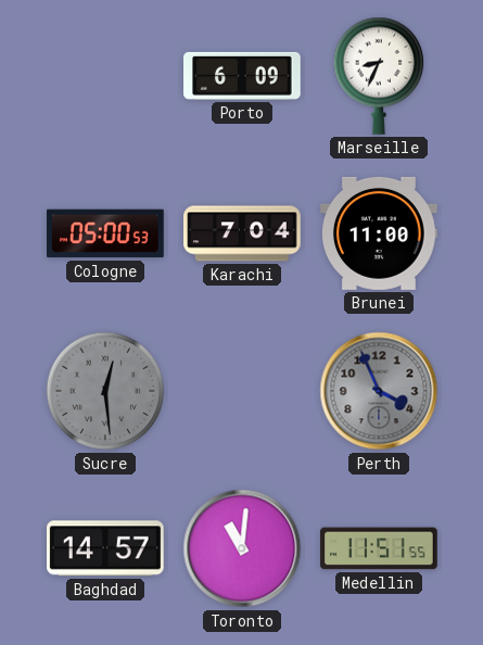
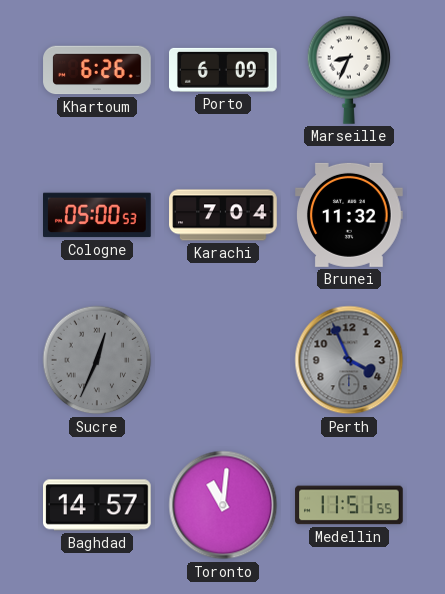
Khartoum: none -> 6:26
Brunei: 11:00 -> 11:32
Sucre: 12:29 -> 12:34
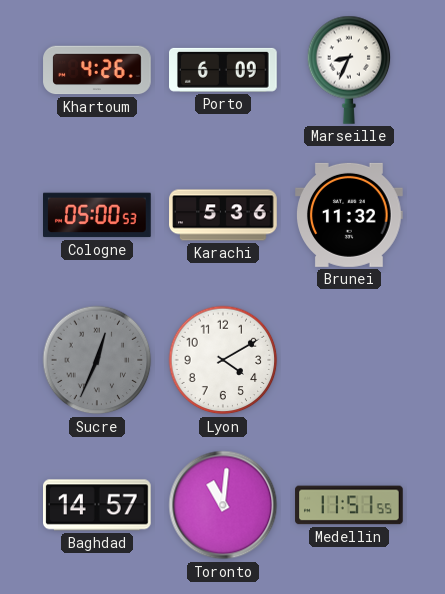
Khartoum: 6:26 -> 4:26
Karachi: 7:04 -> 5:36
Lyon: none -> 4:10
Perth: 3:56 -> none
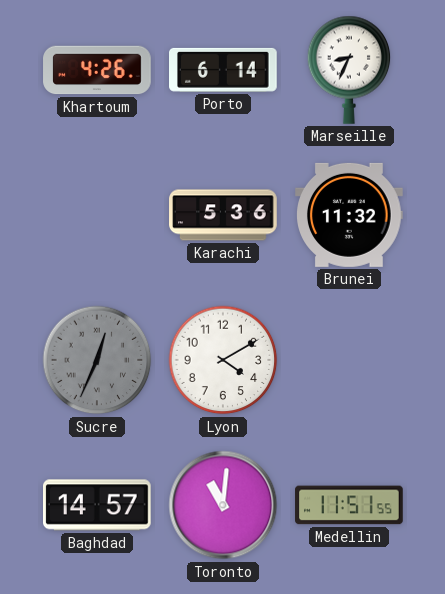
Porto: 6:09 -> 6:14
Cologne: 05:00 -> none
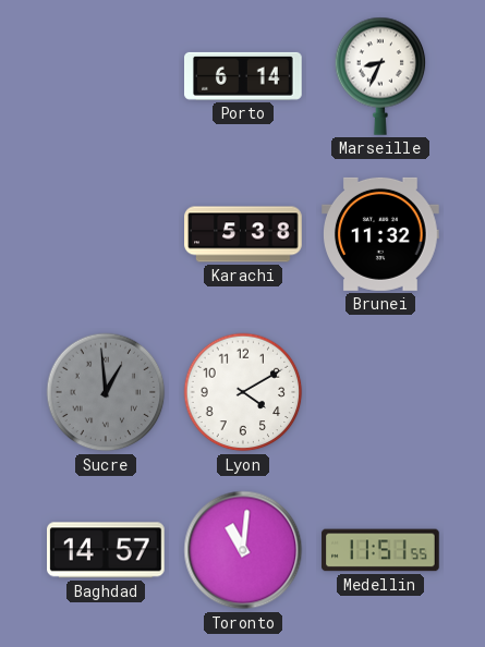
Khartoum: 4:26 -> none
Karachi: 5:36 -> 5:38
Sucre: 12:34 -> 12:59
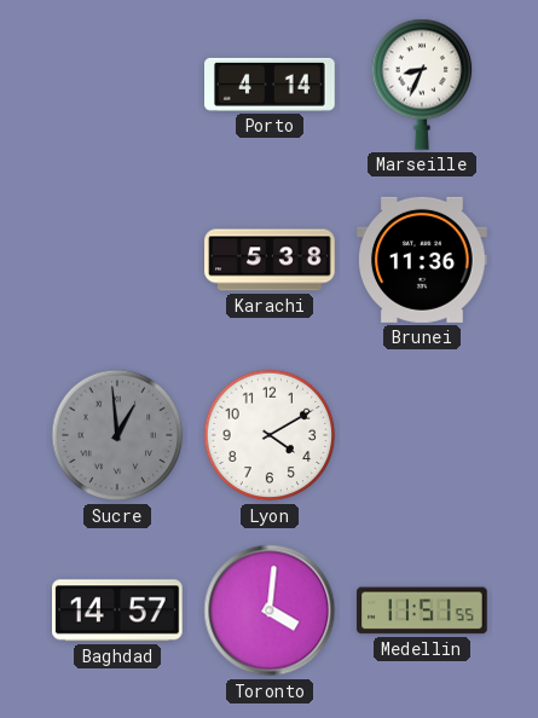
Porto: 6:14 -> 4:14
Brunei: 11:32 -> 11:36
Toronto: 11:01 -> 4:01
